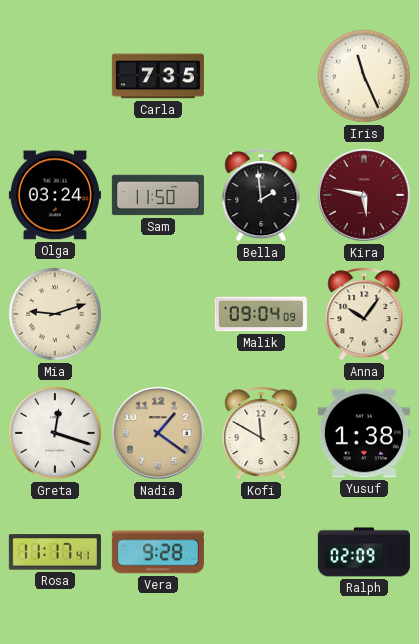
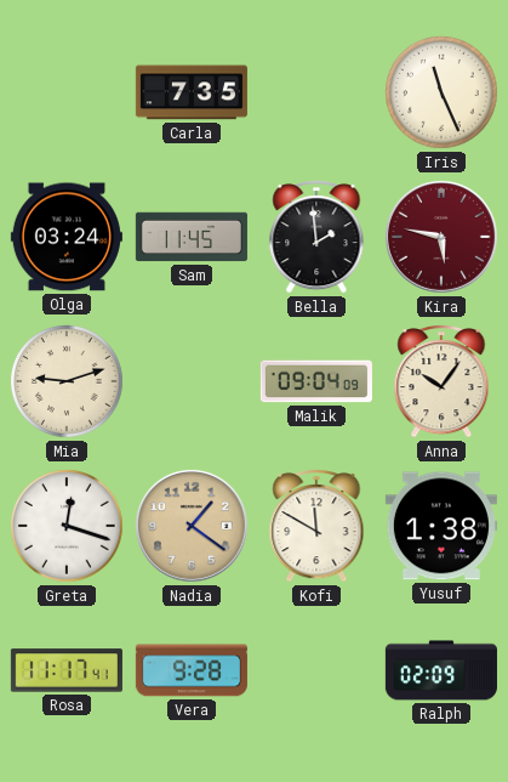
Sam: 11:50 -> 11:45
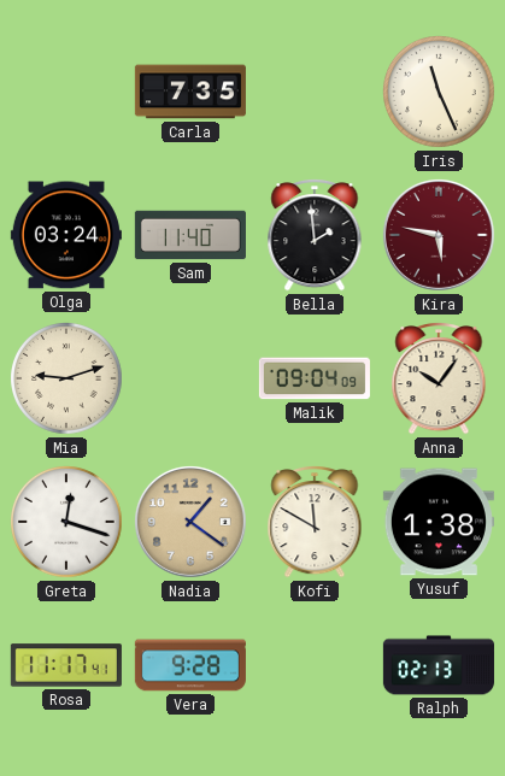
Sam: 11:45 -> 11:40
Ralph: 02:09 -> 02:13
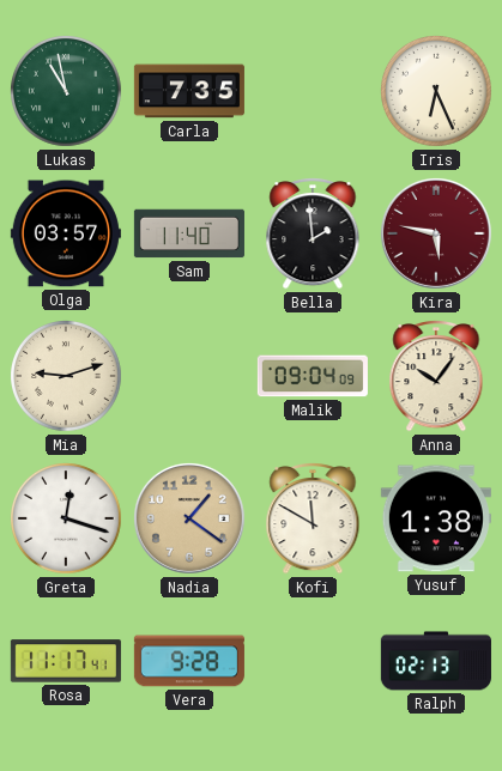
Lukas: none -> 10:58
Iris: 11:26 -> 6:26
Olga: 03:24 -> 03:57
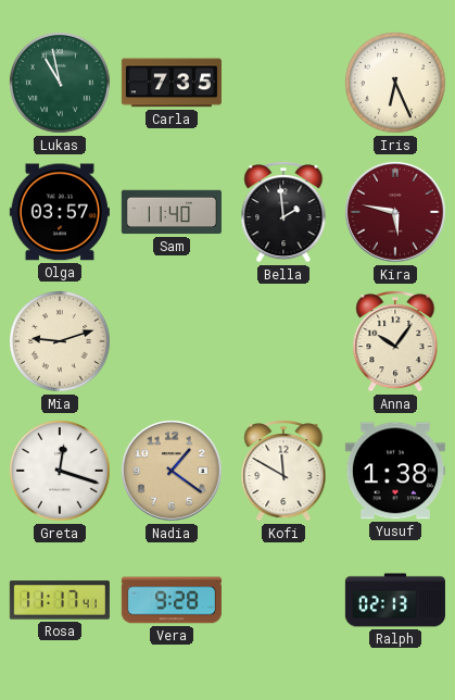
Malik: 09:04 -> none
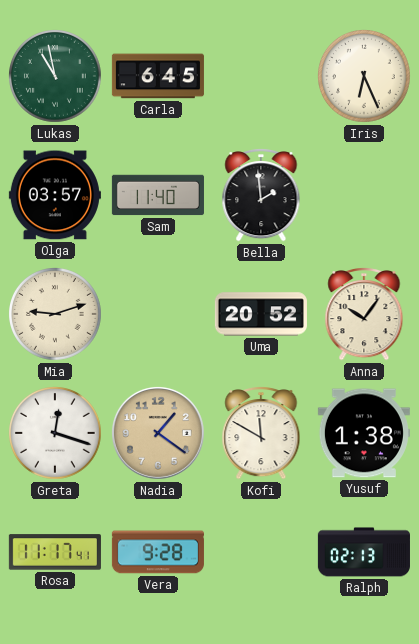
Carla: 7:35 -> 6:45
Kira: 5:47 -> none
Uma: none -> 20:52
